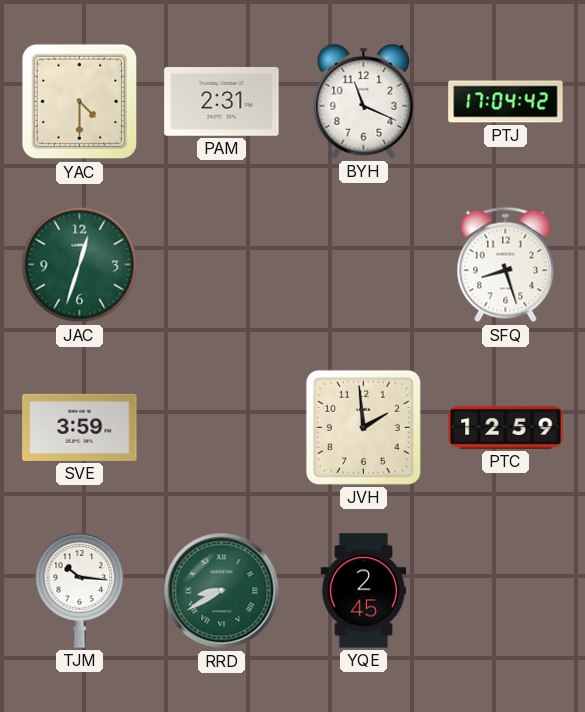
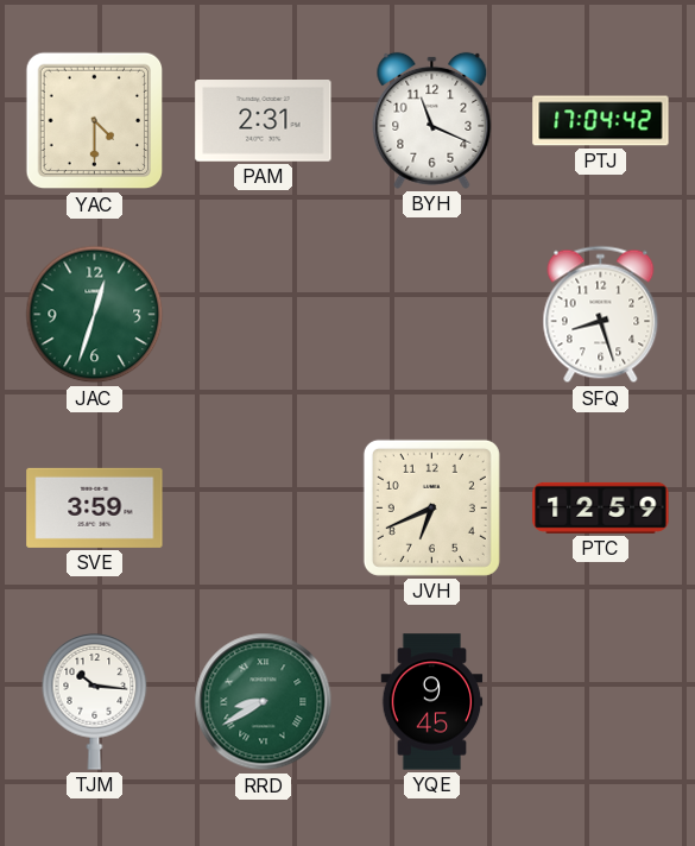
JVH: 1:59 -> 6:41
YQE: 2:45 -> 9:45
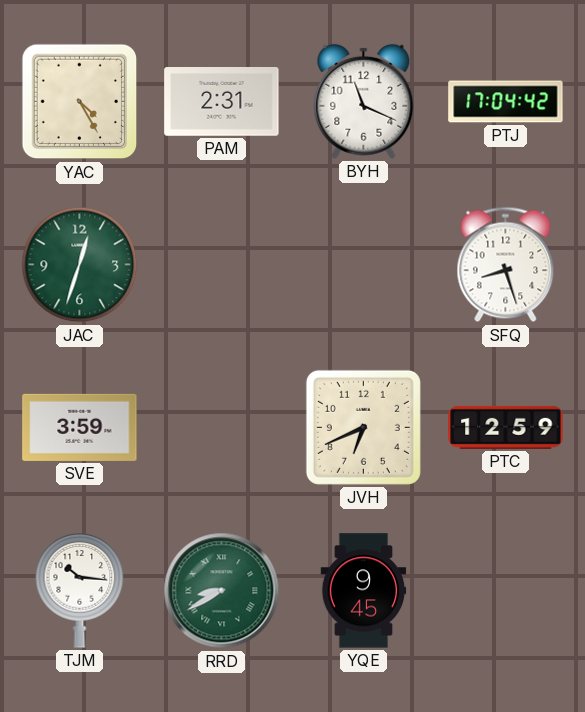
YAC: 4:30 -> 4:25
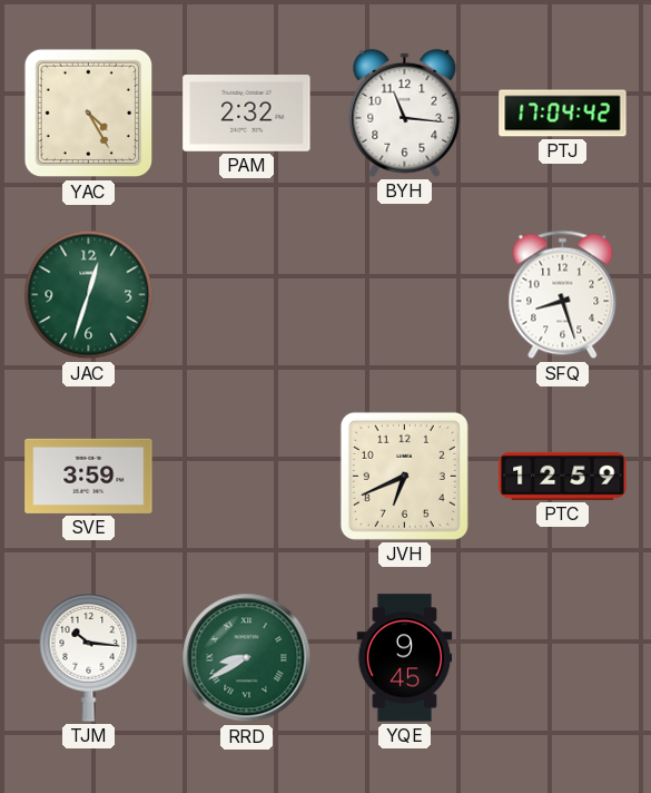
PAM: 2:31 -> 2:32
BYH: 11:19 -> 11:16
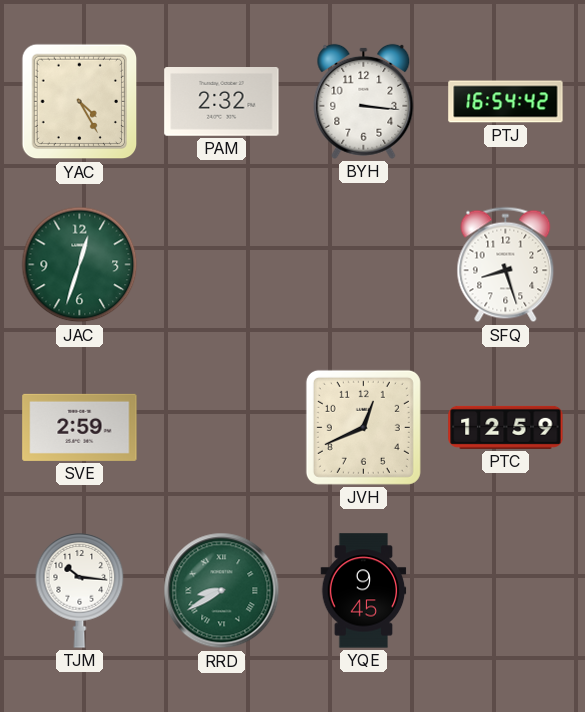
BYH: 11:16 -> 3:16
PTJ: 17:04 -> 16:54
SVE: 3:59 -> 2:59
JVH: 6:41 -> 12:41
